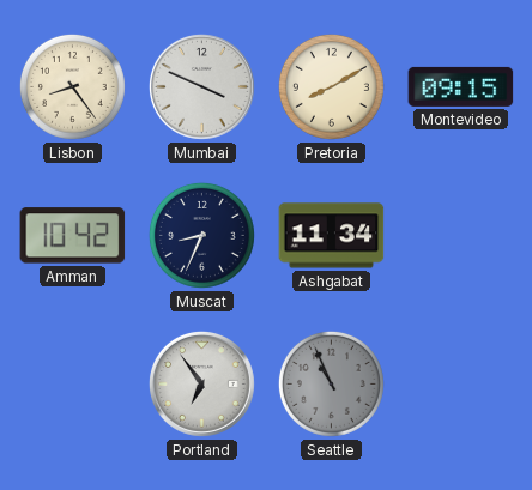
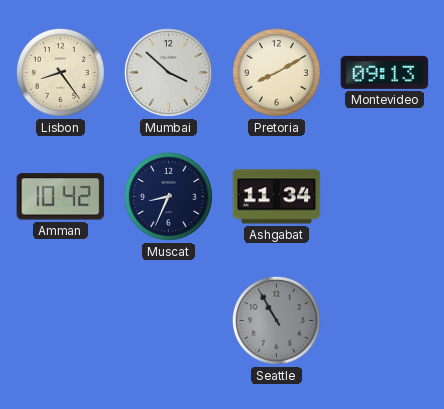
Mumbai: 3:49 -> 3:52
Montevideo: 09:15 -> 09:13
Portland: 6:54 -> none
Seattle: 10:56 -> 10:55
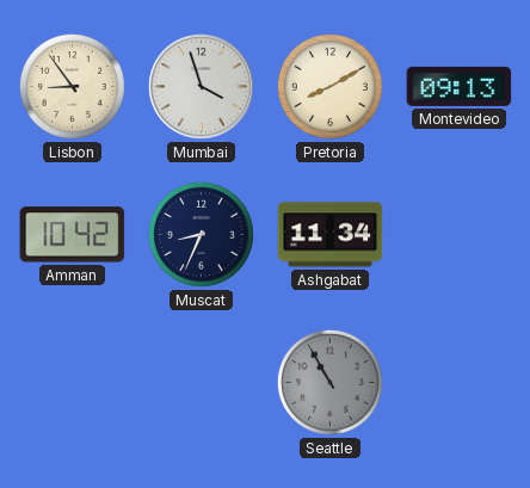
Lisbon: 8:24 -> 8:54
Mumbai: 3:52 -> 3:57
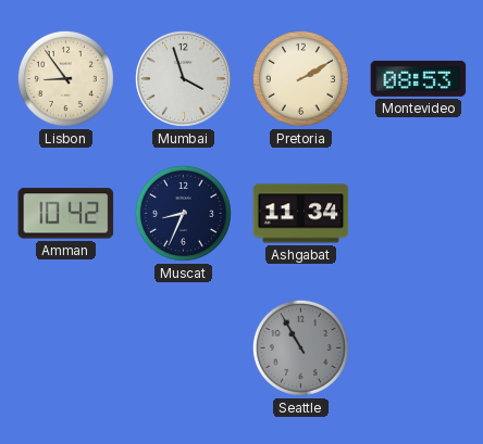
Pretoria: 8:10 -> 2:10
Montevideo: 09:13 -> 08:53
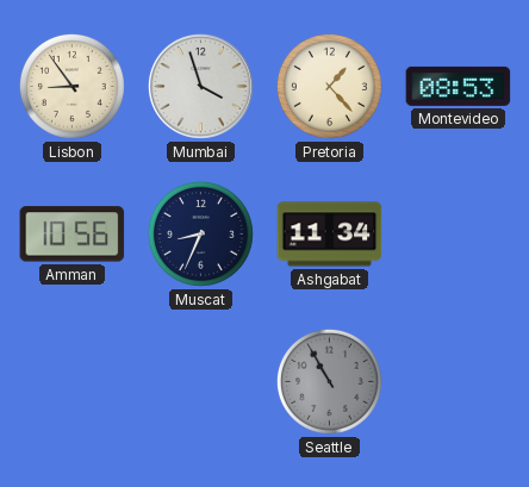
Pretoria: 2:10 -> 1:23
Amman: 10:42 -> 10:56
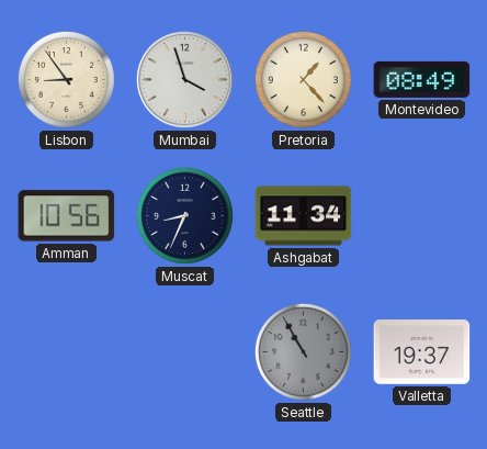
Montevideo: 08:53 -> 08:49
Valletta: none -> 19:37
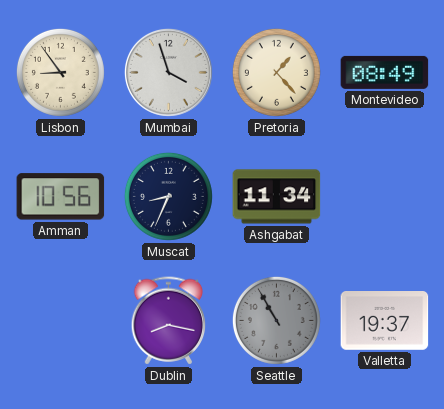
Dublin: none -> 8:17
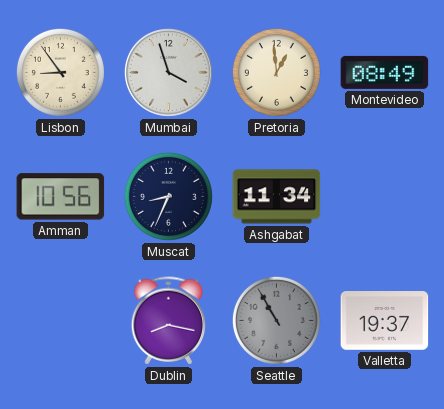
Pretoria: 1:23 -> 12:59
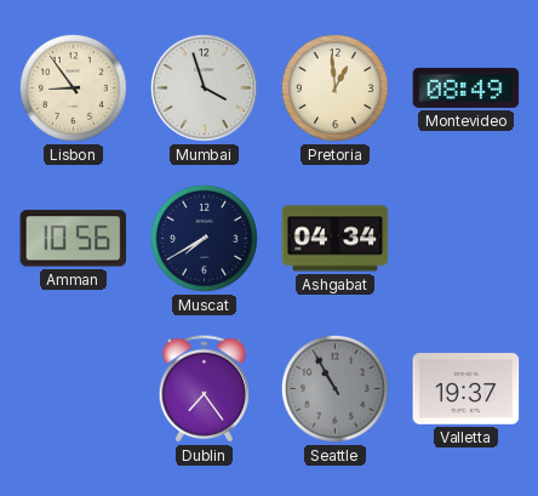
Muscat: 8:34 -> 7:40
Ashgabat: 11:34 -> 04:34
Dublin: 8:17 -> 7:24
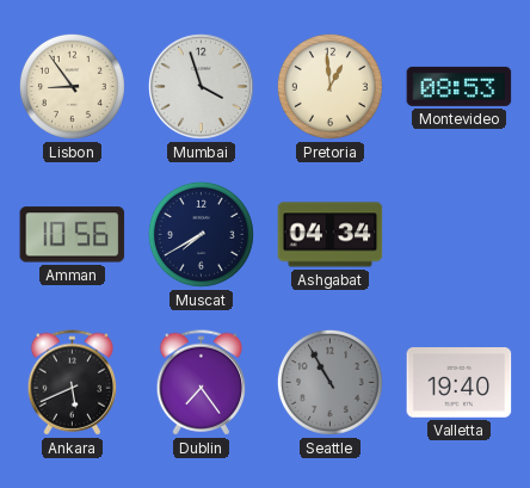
Montevideo: 08:49 -> 08:53
Ankara: none -> 5:41
Valletta: 19:37 -> 19:40
